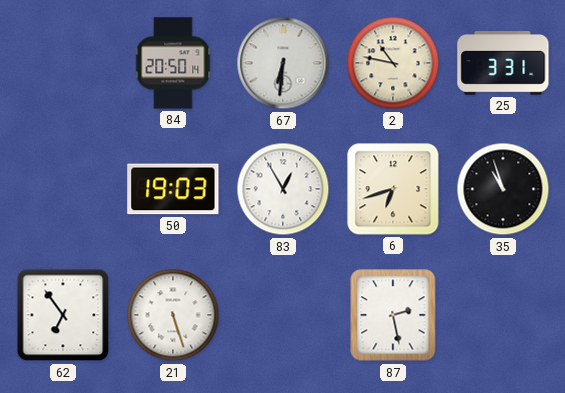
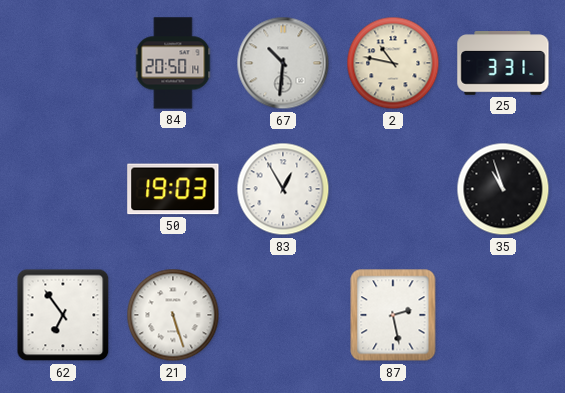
67: 6:31 -> 10:31
6: 6:42 -> none
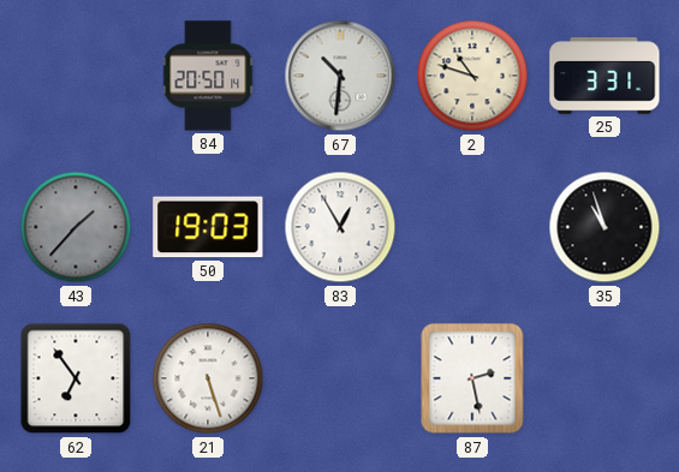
2: 10:47 -> 10:48
43: none -> 1:37
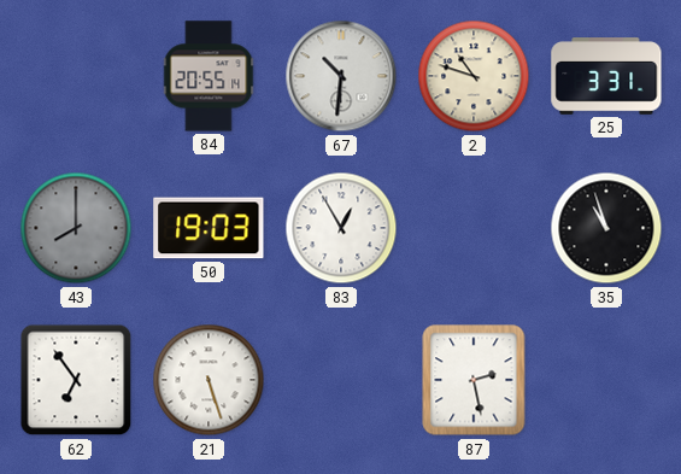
84: 20:50 -> 20:55
43: 1:37 -> 8:00
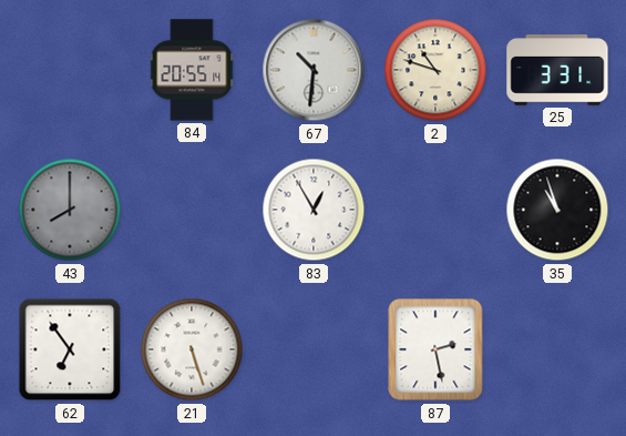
50: 19:03 -> none
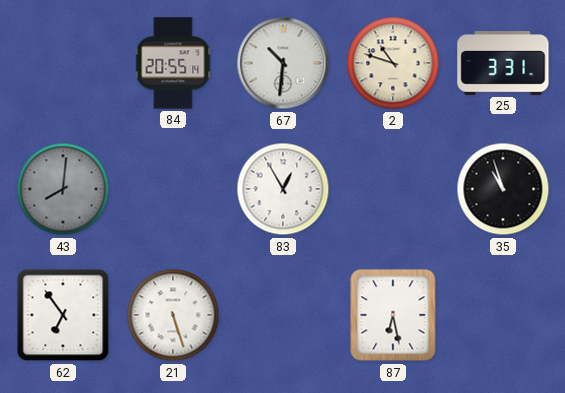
43: 8:00 -> 8:01
87: 2:28 -> 6:28
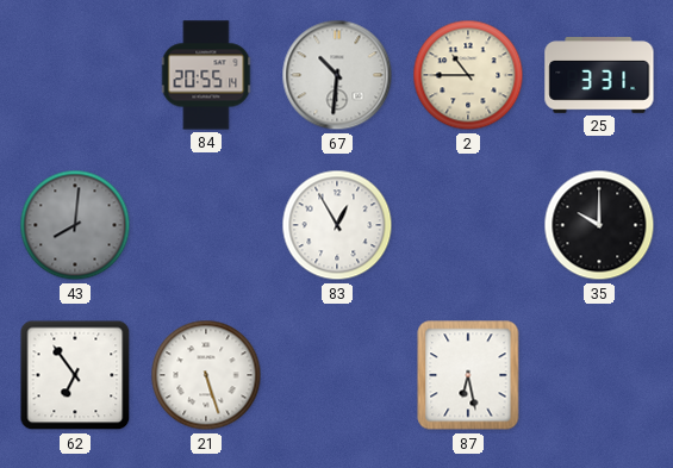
2: 10:48 -> 10:45
35: 10:57 -> 10:00
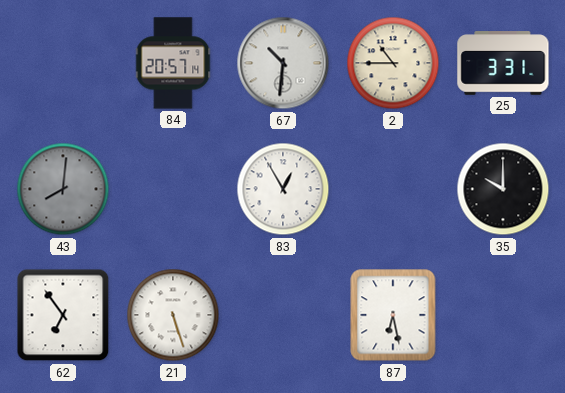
84: 20:55 -> 20:57
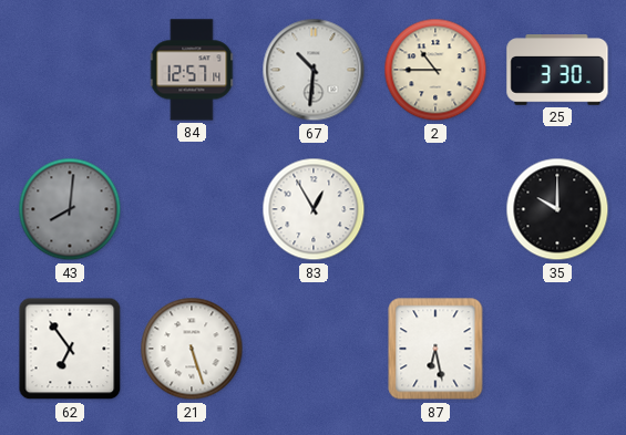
84: 20:57 -> 12:57
25: 3:31 -> 3:30
